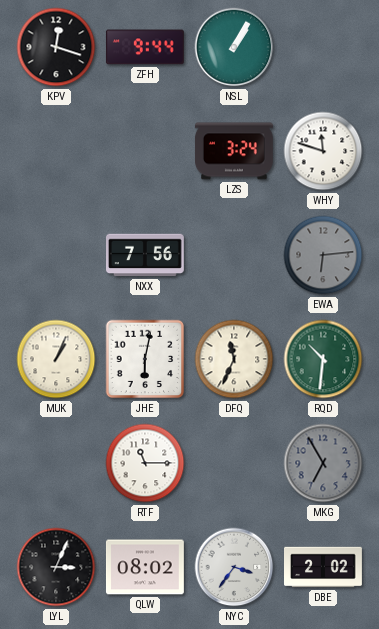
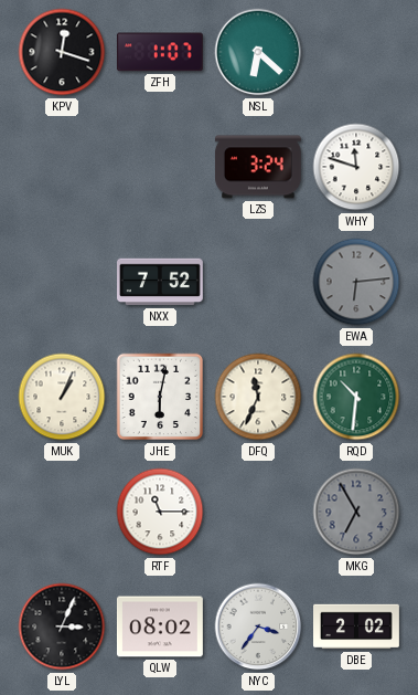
ZFH: 9:44 -> 1:07
NSL: 1:05 -> 6:22
NXX: 7:56 -> 7:52
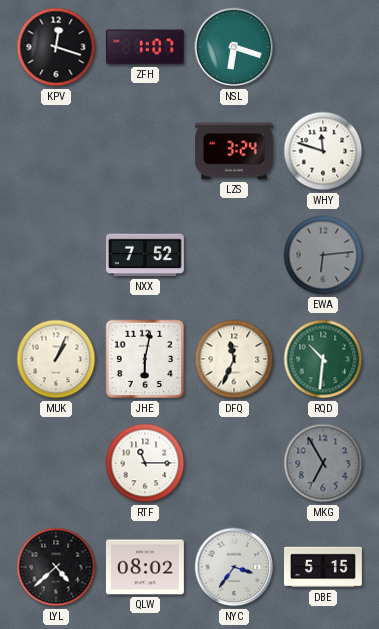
NSL: 6:22 -> 6:18
LYL: 3:04 -> 4:38
DBE: 2:02 -> 5:15
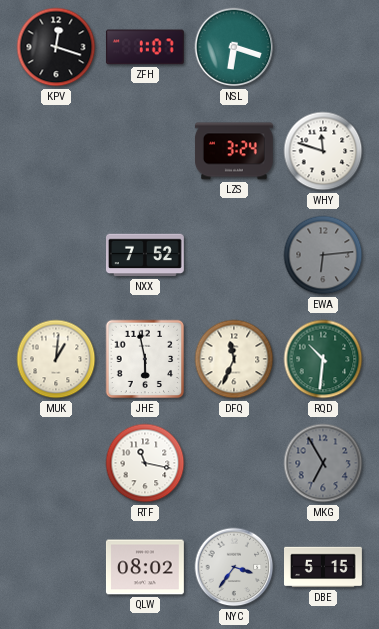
MUK: 1:04 -> 1:01
JHE: 6:02 -> 5:58
RTF: 11:15 -> 11:17
LYL: 4:38 -> none
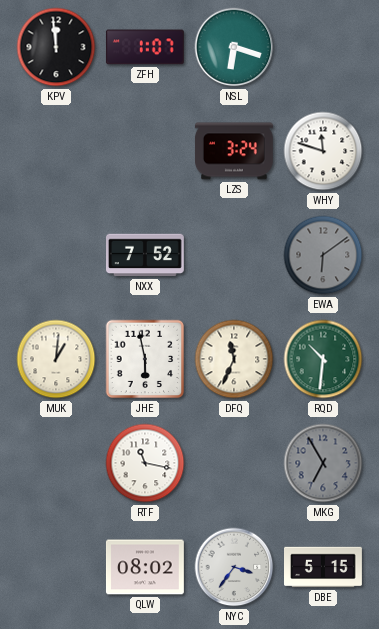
KPV: 12:18 -> 11:59
EWA: 6:14 -> 6:09
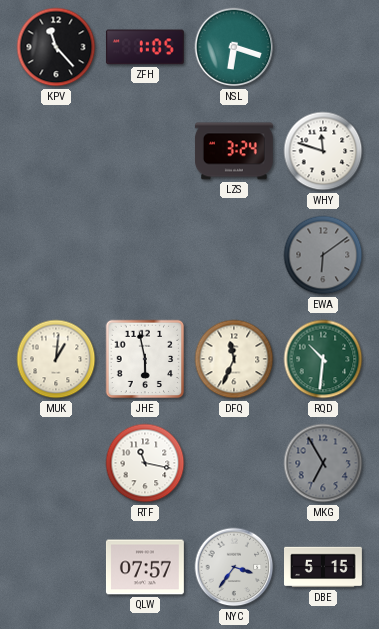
KPV: 11:59 -> 11:23
ZFH: 1:07 -> 1:05
NXX: 7:52 -> none
QLW: 08:02 -> 07:57
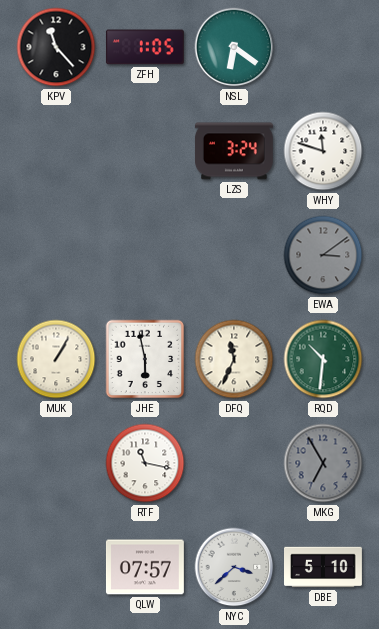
NSL: 6:18 -> 6:21
EWA: 6:09 -> 3:09
MUK: 1:01 -> 1:05
NYC: 3:36 -> 3:38
DBE: 5:15 -> 5:10
